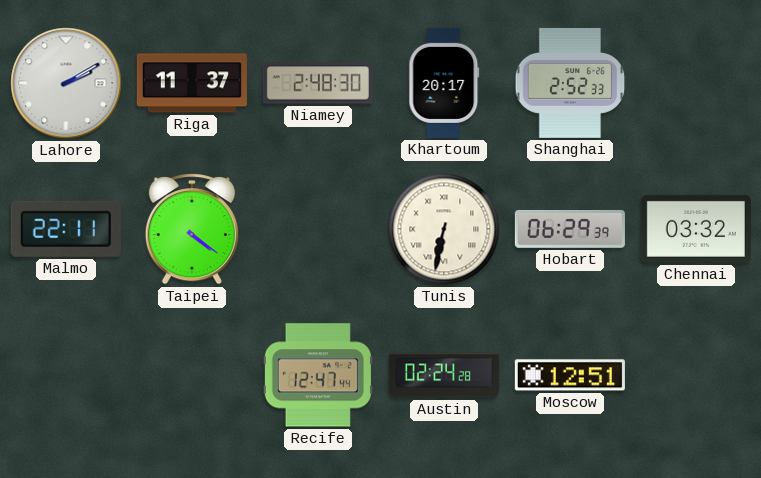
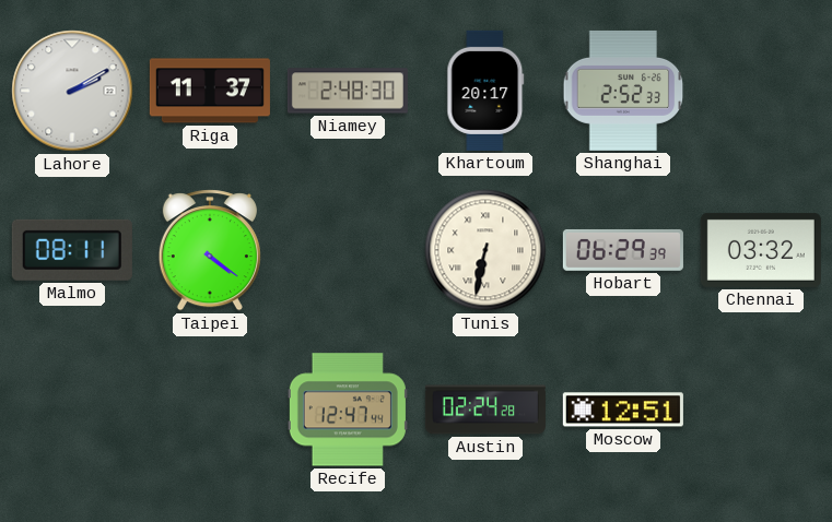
Malmo: 22:11 -> 08:11
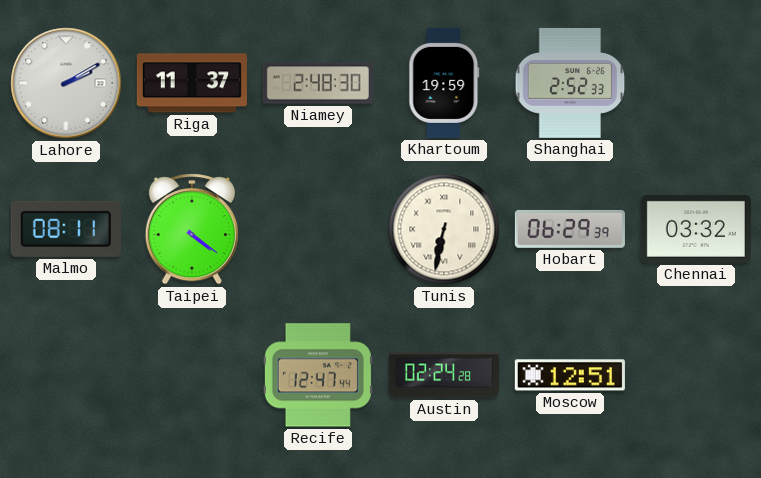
Khartoum: 20:17 -> 19:59
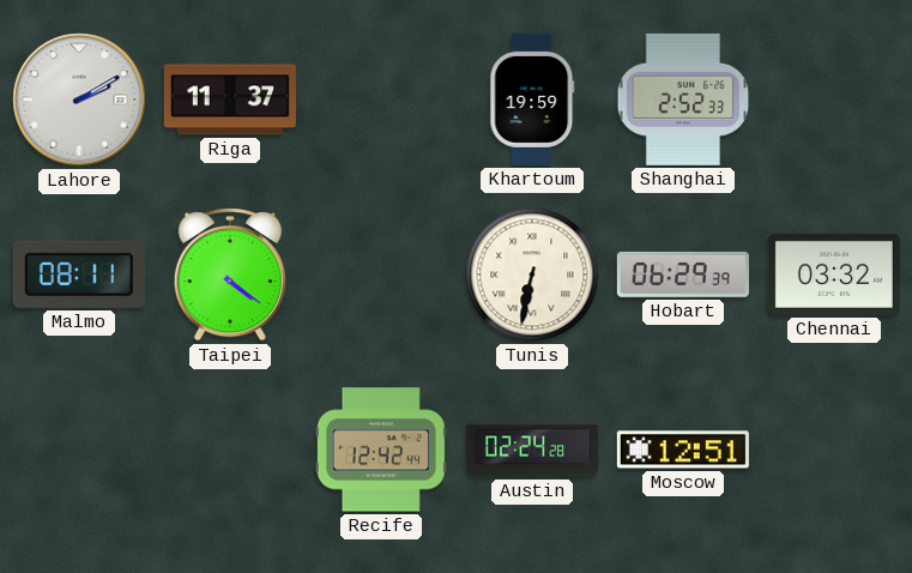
Niamey: 2:48 -> none
Recife: 12:47 -> 12:42
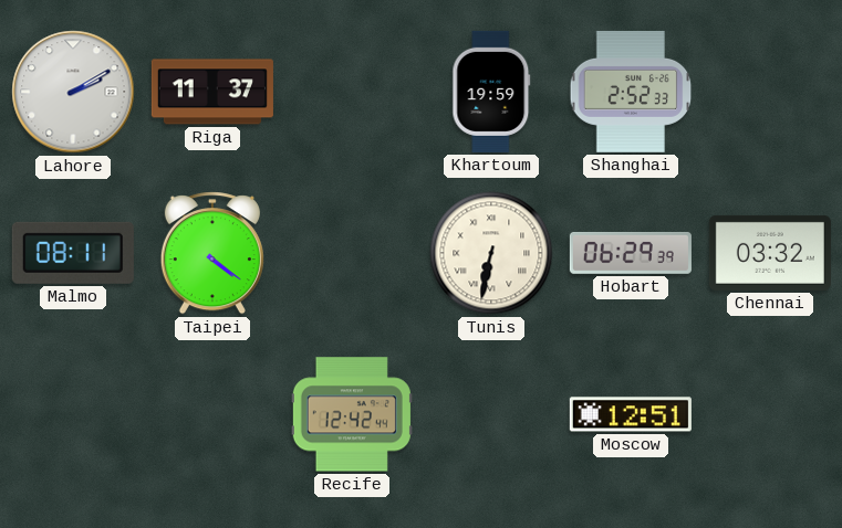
Austin: 02:24 -> none
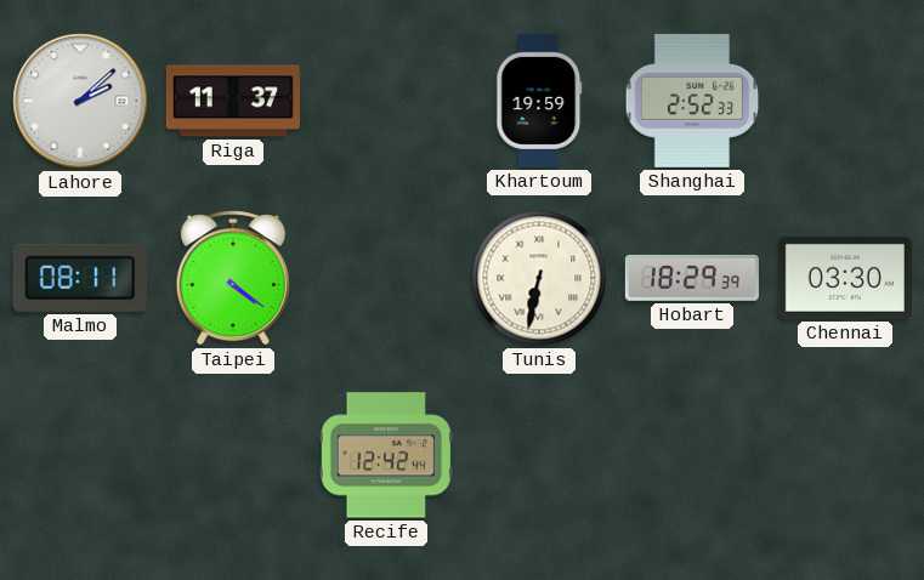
Lahore: 2:10 -> 2:08
Hobart: 06:29 -> 18:29
Chennai: 03:32 -> 03:30
Moscow: 12:51 -> none
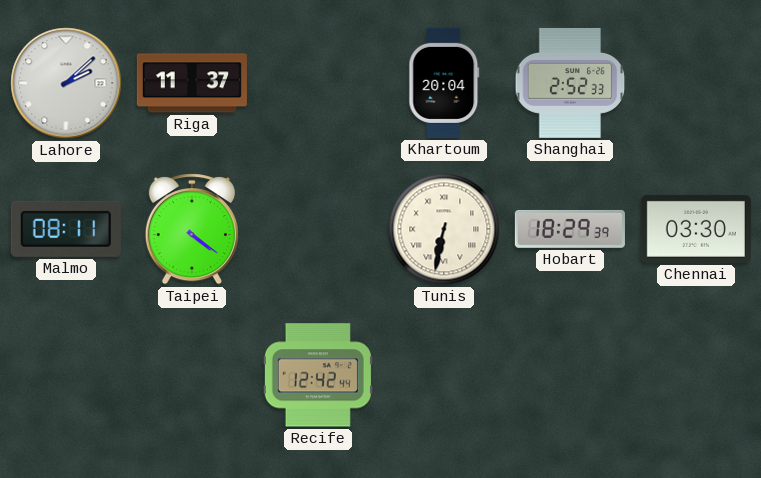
Khartoum: 19:59 -> 20:04
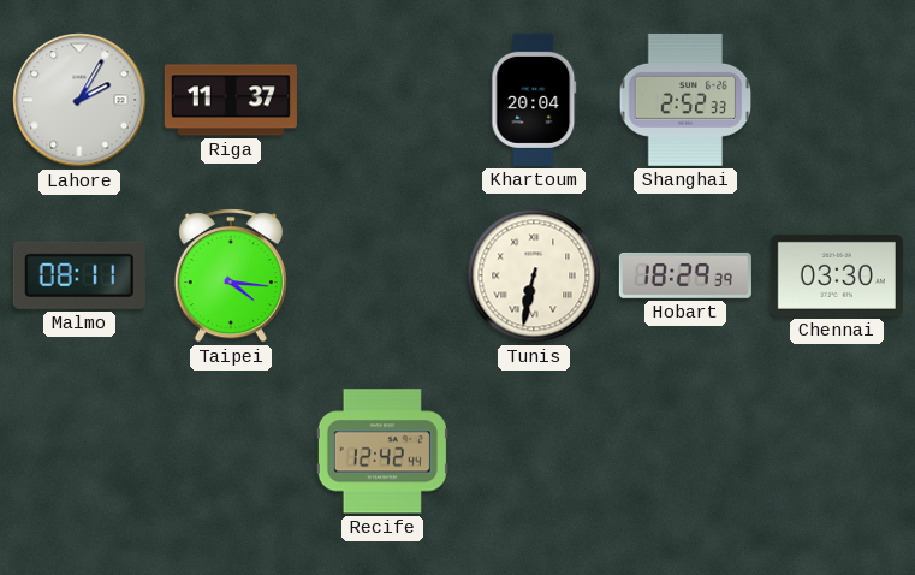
Lahore: 2:08 -> 2:05
Taipei: 4:21 -> 4:16
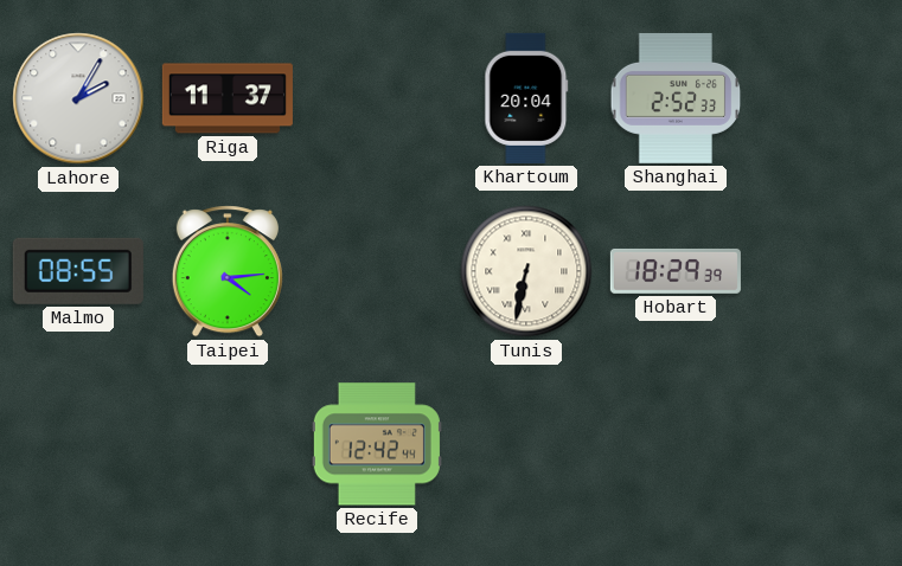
Malmo: 08:11 -> 08:55
Taipei: 4:16 -> 4:14
Chennai: 03:30 -> none
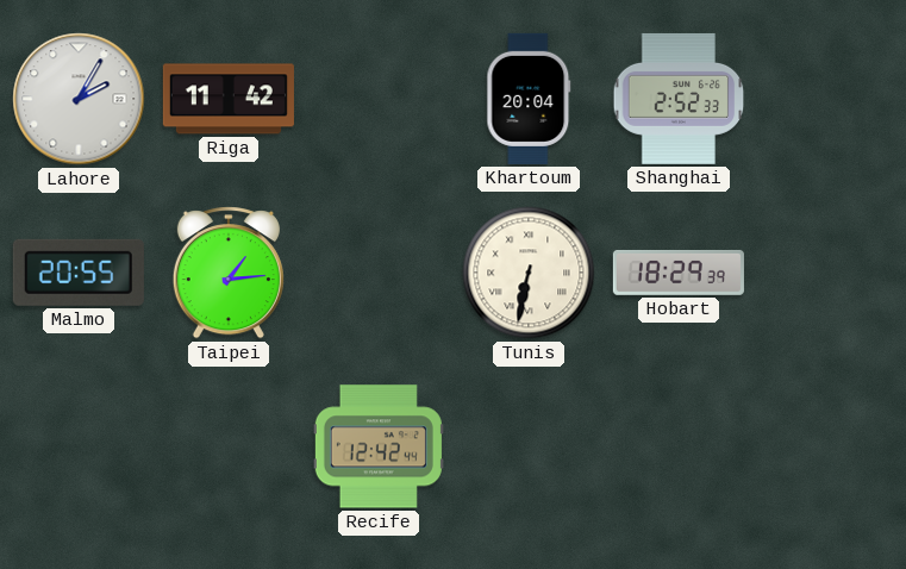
Riga: 11:37 -> 11:42
Malmo: 08:55 -> 20:55
Taipei: 4:14 -> 1:14
